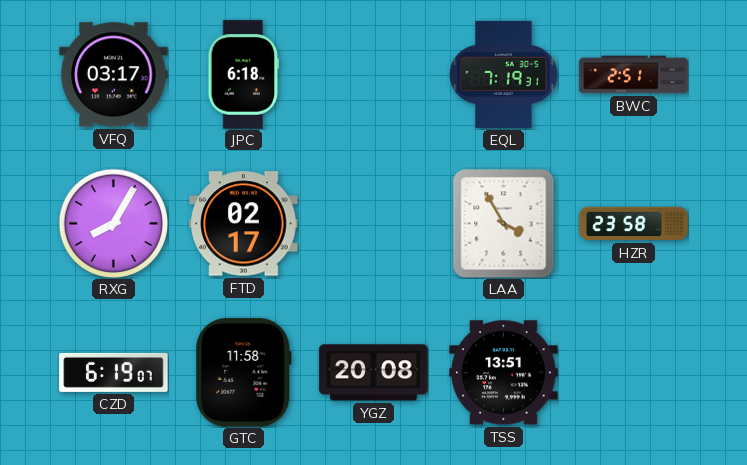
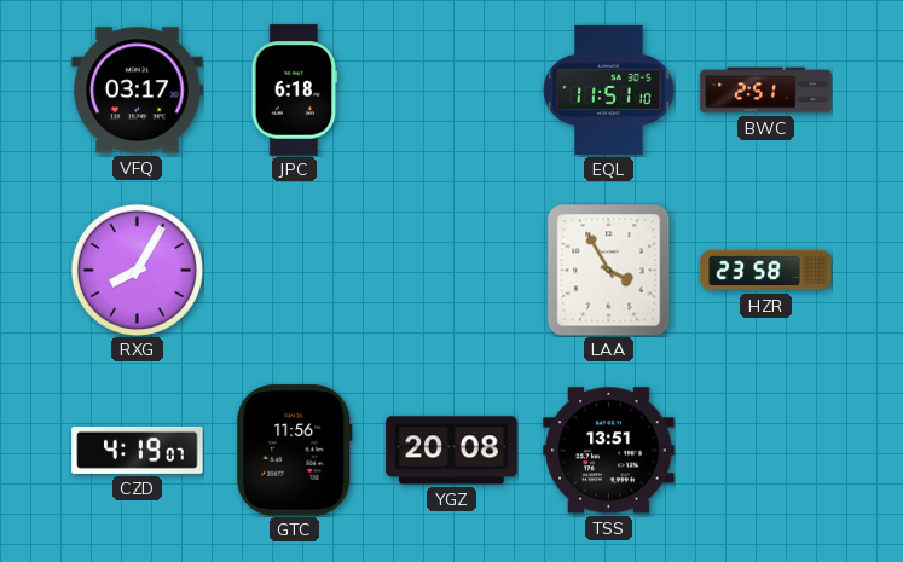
EQL: 7:19 -> 11:51
FTD: 02:17 -> none
CZD: 6:19 -> 4:19
GTC: 11:58 -> 11:56
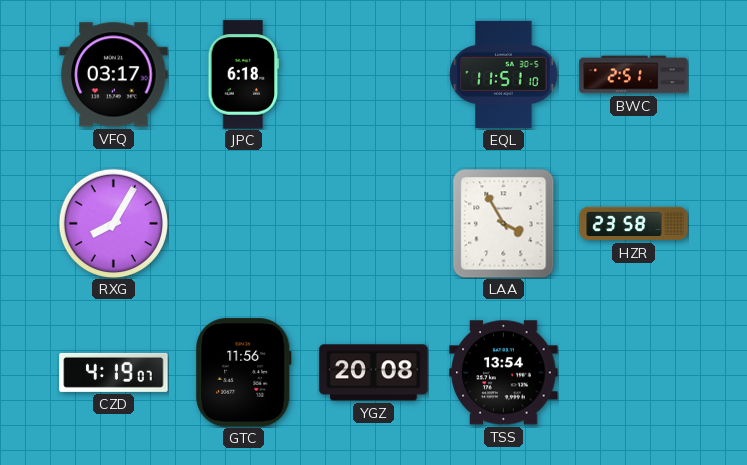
TSS: 13:51 -> 13:54
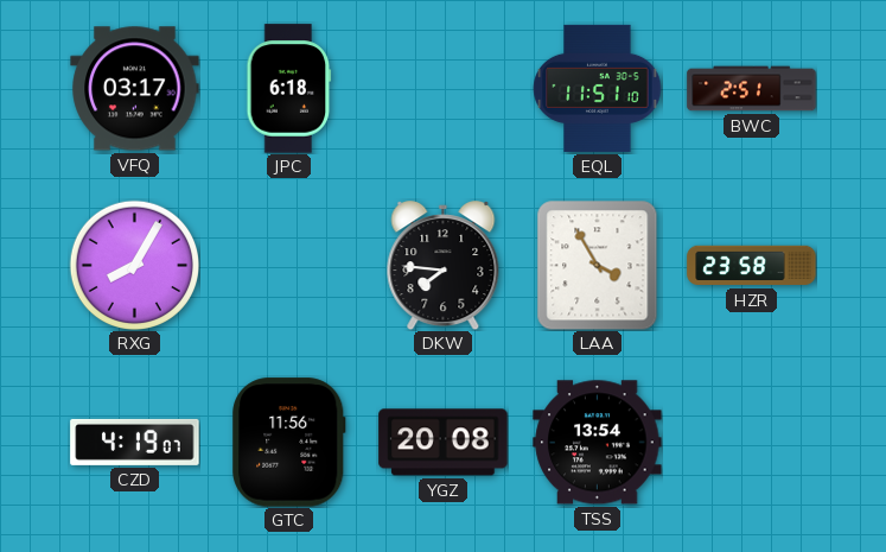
DKW: none -> 7:46
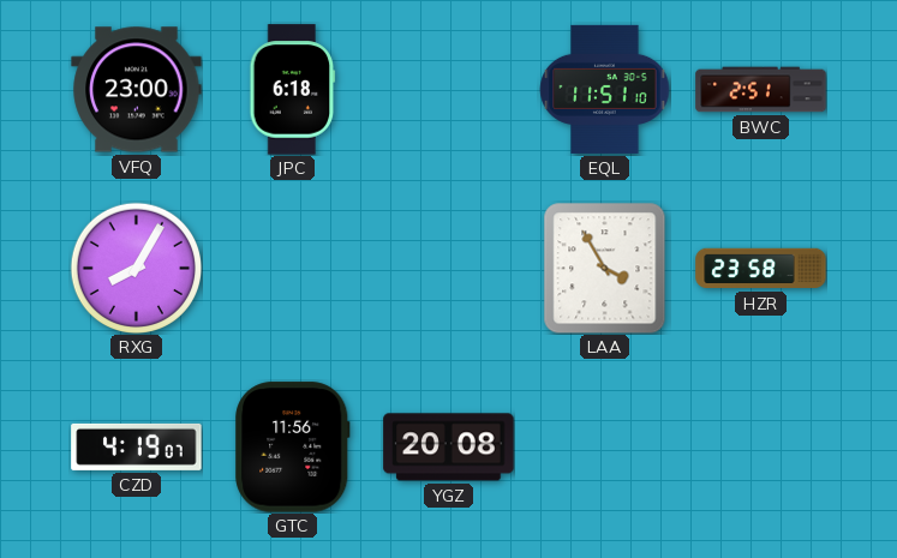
VFQ: 03:17 -> 23:00
DKW: 7:46 -> none
TSS: 13:54 -> none
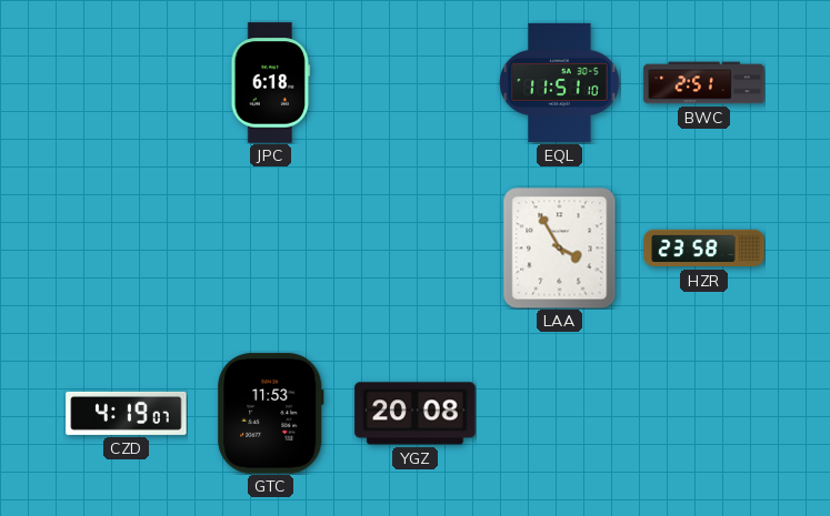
VFQ: 23:00 -> none
RXG: 8:05 -> none
GTC: 11:56 -> 11:53
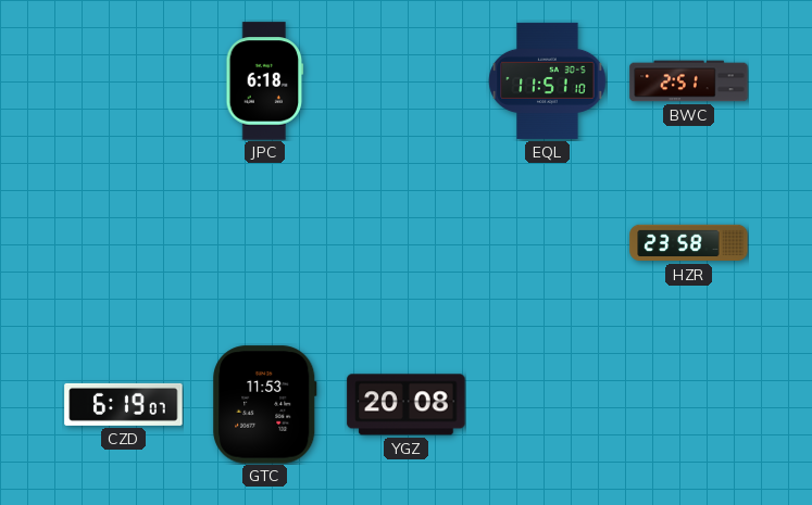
LAA: 3:55 -> none
CZD: 4:19 -> 6:19
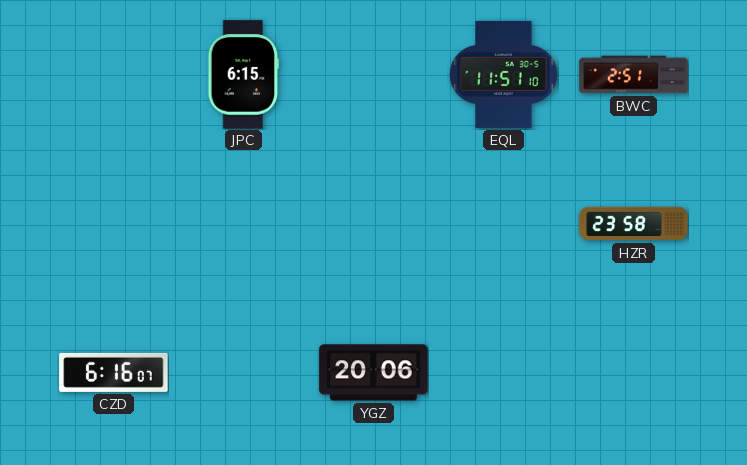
JPC: 6:18 -> 6:15
CZD: 6:19 -> 6:16
GTC: 11:53 -> none
YGZ: 20:08 -> 20:06
